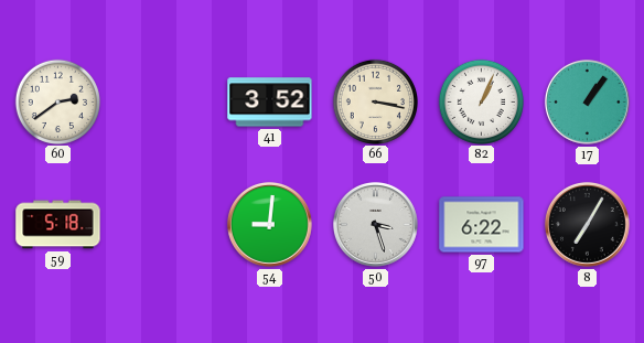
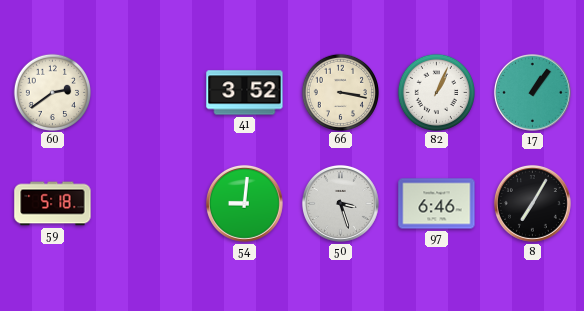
97: 6:22 -> 6:46
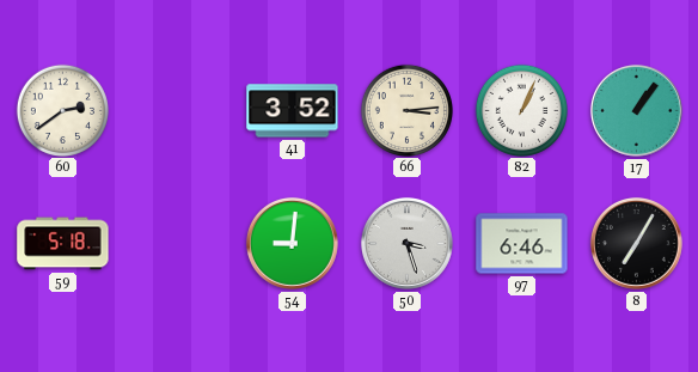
66: 3:17 -> 3:14
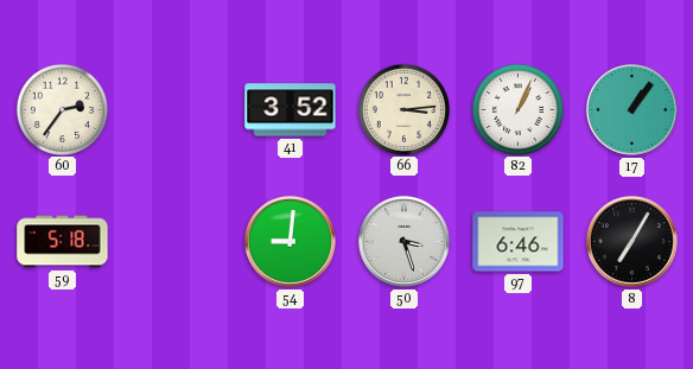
60: 2:39 -> 2:36
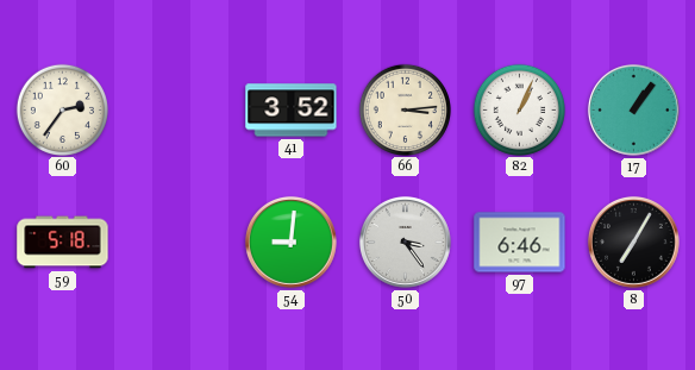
50: 3:27 -> 3:24
